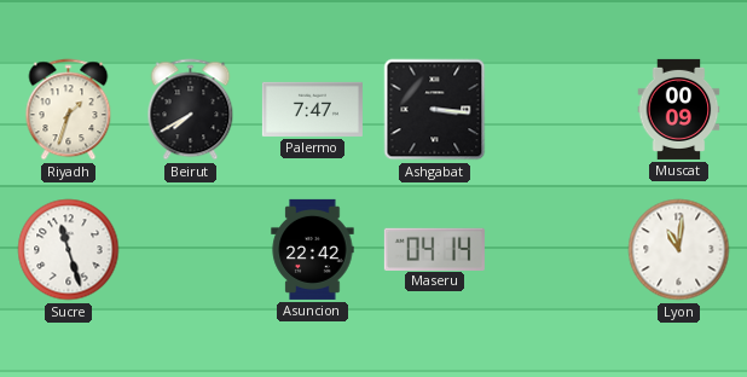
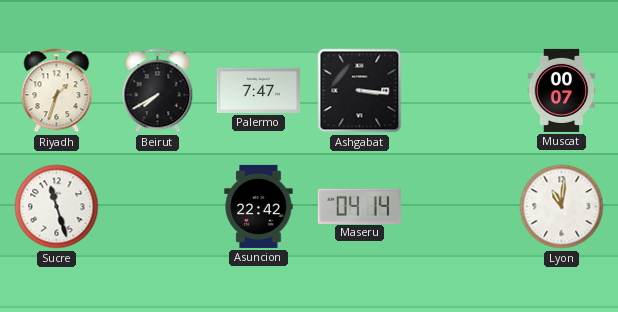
Muscat: 00:09 -> 00:07
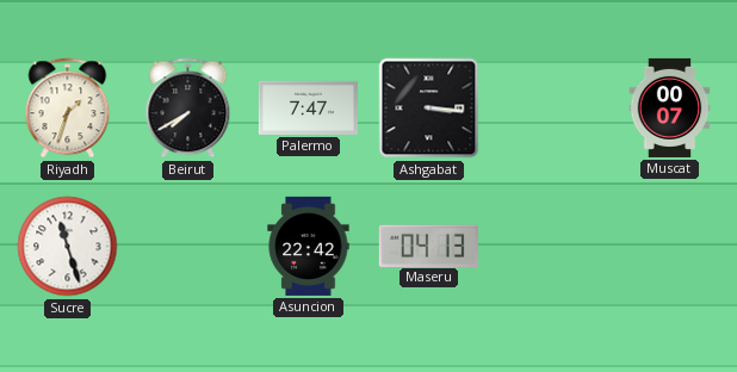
Maseru: 04:14 -> 04:13
Lyon: 11:01 -> none
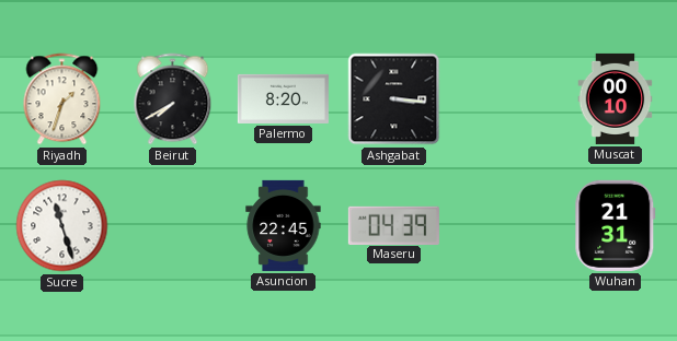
Palermo: 7:47 -> 8:20
Muscat: 00:07 -> 00:10
Asuncion: 22:42 -> 22:45
Maseru: 04:13 -> 04:39
Wuhan: none -> 21:31
